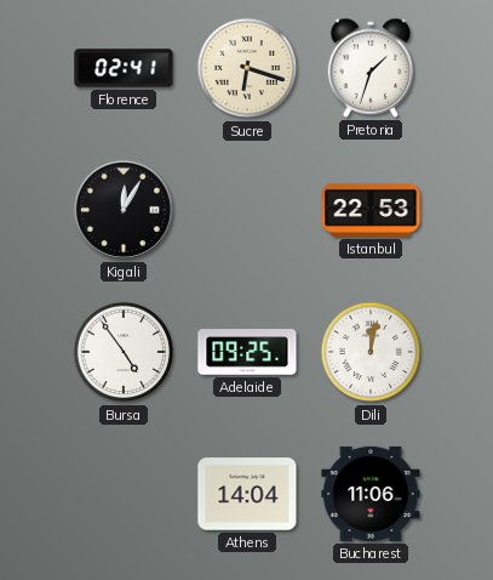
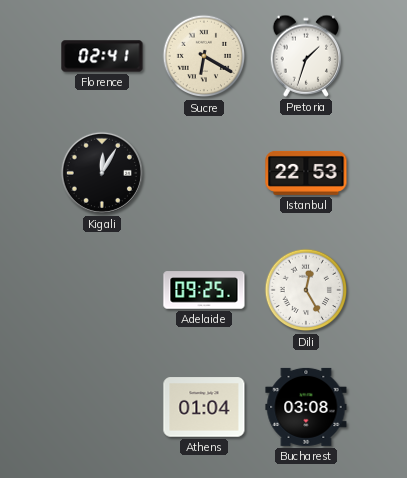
Sucre: 6:18 -> 6:20
Bursa: 4:54 -> none
Dili: 12:02 -> 12:25
Athens: 14:04 -> 01:04
Bucharest: 11:06 -> 03:08
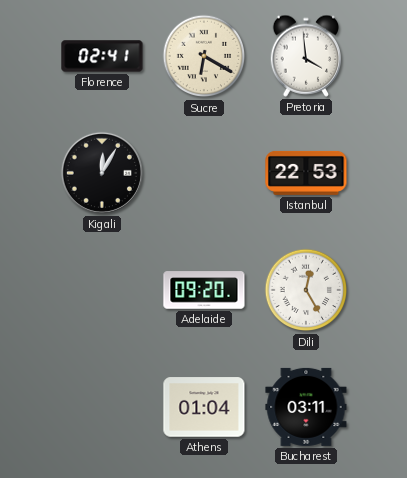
Pretoria: 1:33 -> 3:59
Adelaide: 09:25 -> 09:20
Bucharest: 03:08 -> 03:11
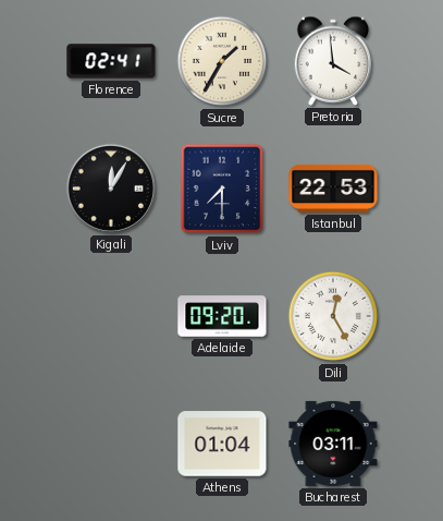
Sucre: 6:20 -> 1:35
Lviv: none -> 7:30
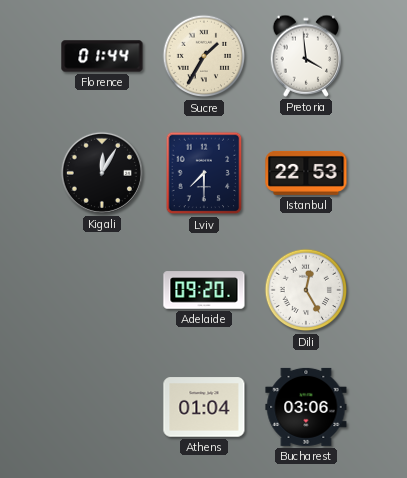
Florence: 02:41 -> 01:44
Bucharest: 03:11 -> 03:06
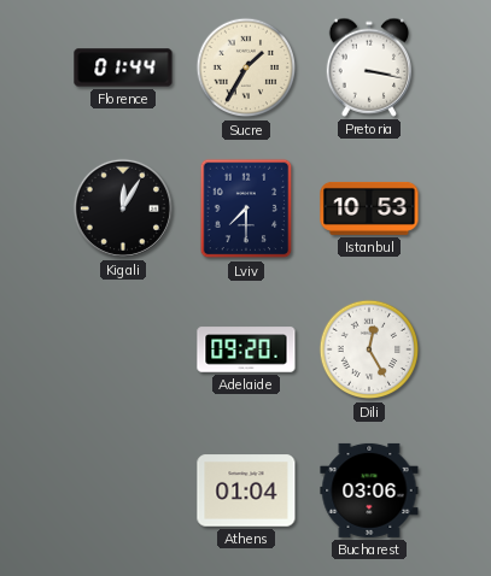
Pretoria: 3:59 -> 3:17
Istanbul: 22:53 -> 10:53
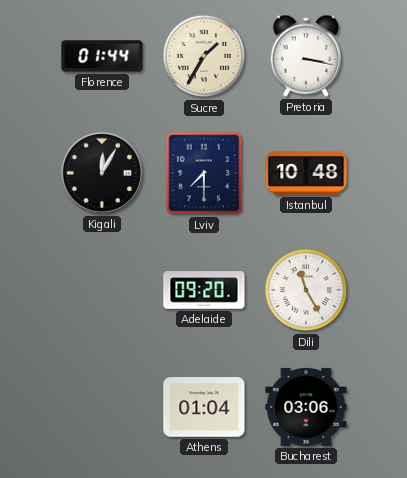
Istanbul: 10:53 -> 10:48
Dili: 12:25 -> 11:25
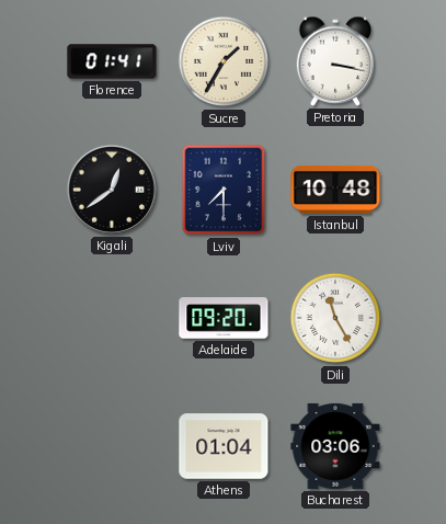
Florence: 01:44 -> 01:41
Kigali: 12:05 -> 12:39
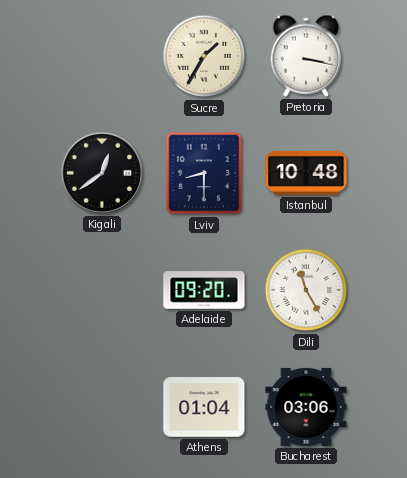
Florence: 01:41 -> none
Lviv: 7:30 -> 8:30
